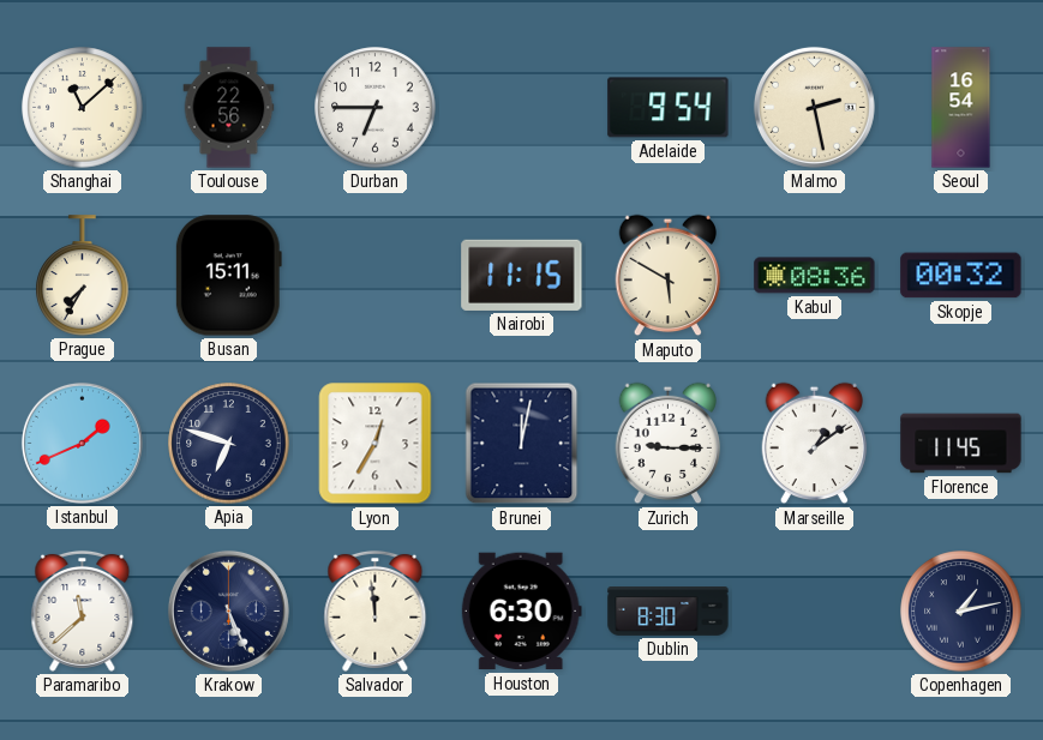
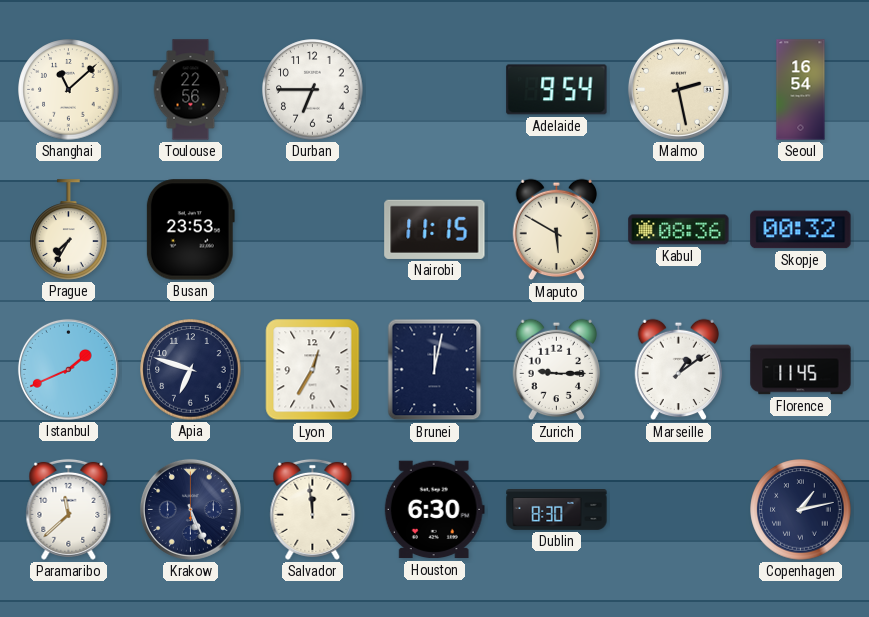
Busan: 15:11 -> 23:53
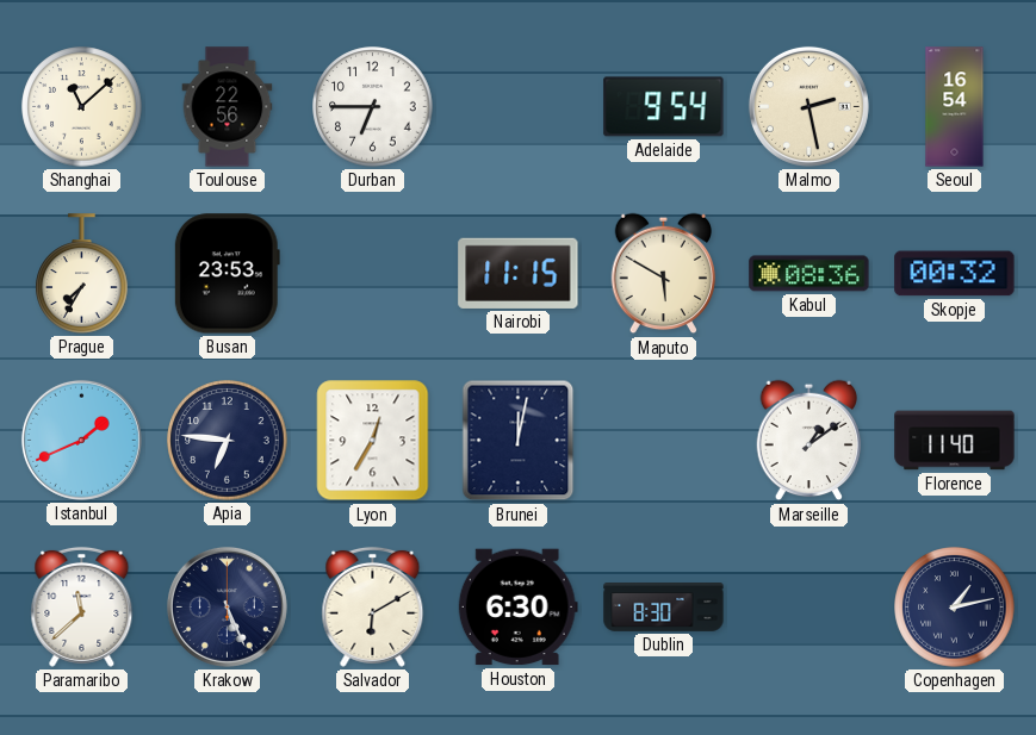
Apia: 6:48 -> 6:46
Zurich: 9:15 -> none
Florence: 11:45 -> 11:40
Salvador: 11:59 -> 6:10
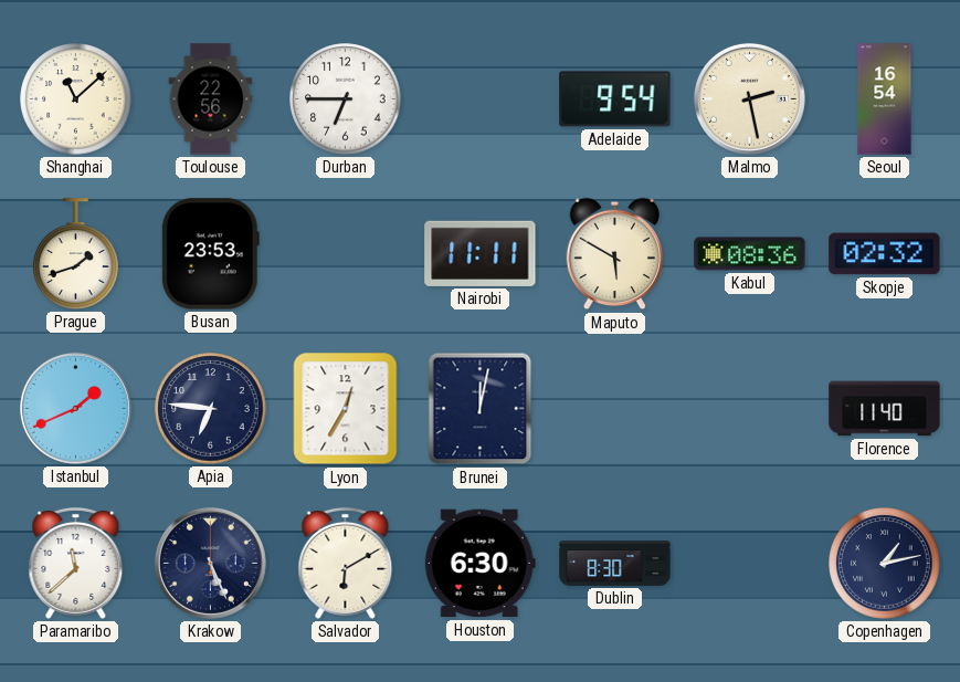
Prague: 7:35 -> 1:42
Nairobi: 11:15 -> 11:11
Skopje: 00:32 -> 02:32
Marseille: 1:09 -> none
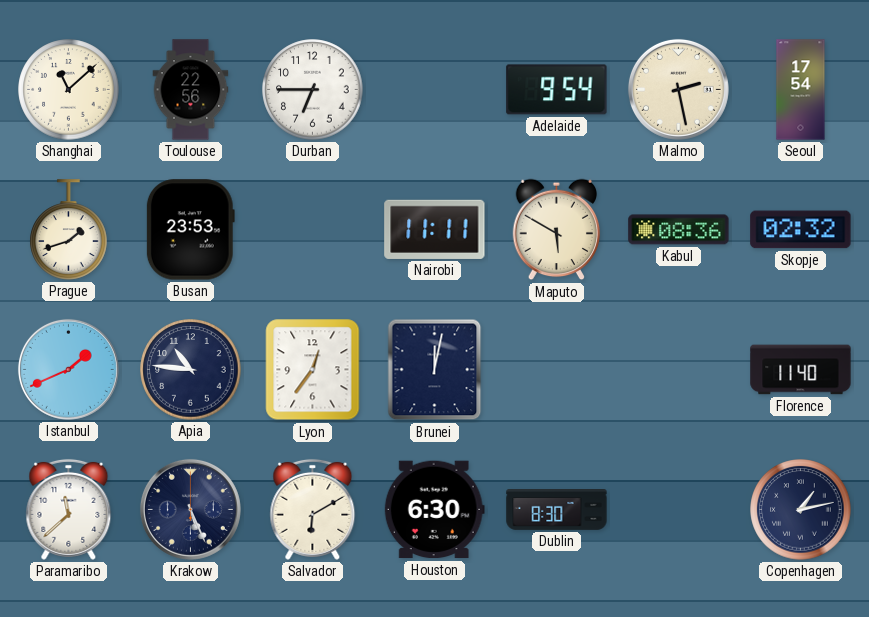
Seoul: 16:54 -> 17:54
Apia: 6:46 -> 10:46
Lyon: 12:35 -> 12:36
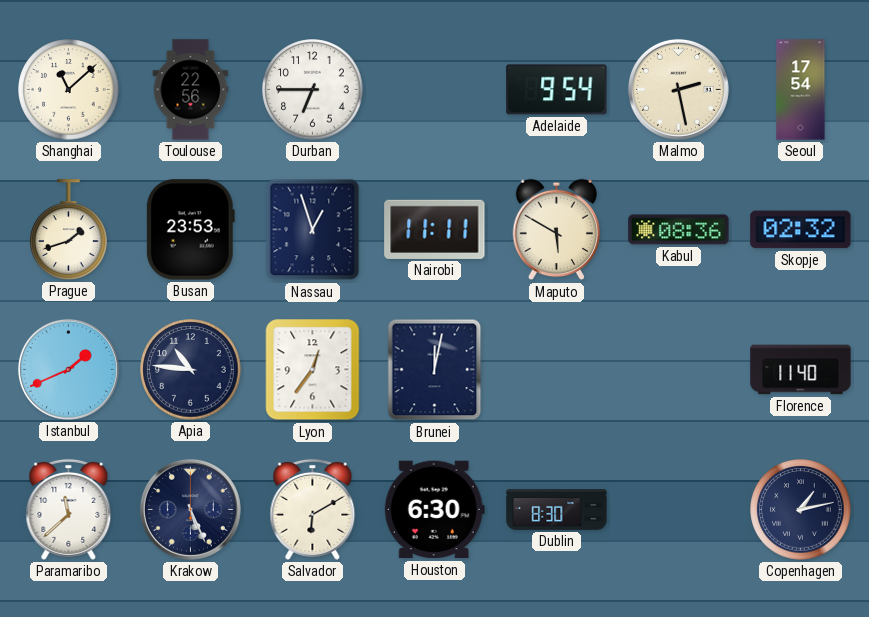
Nassau: none -> 12:57
